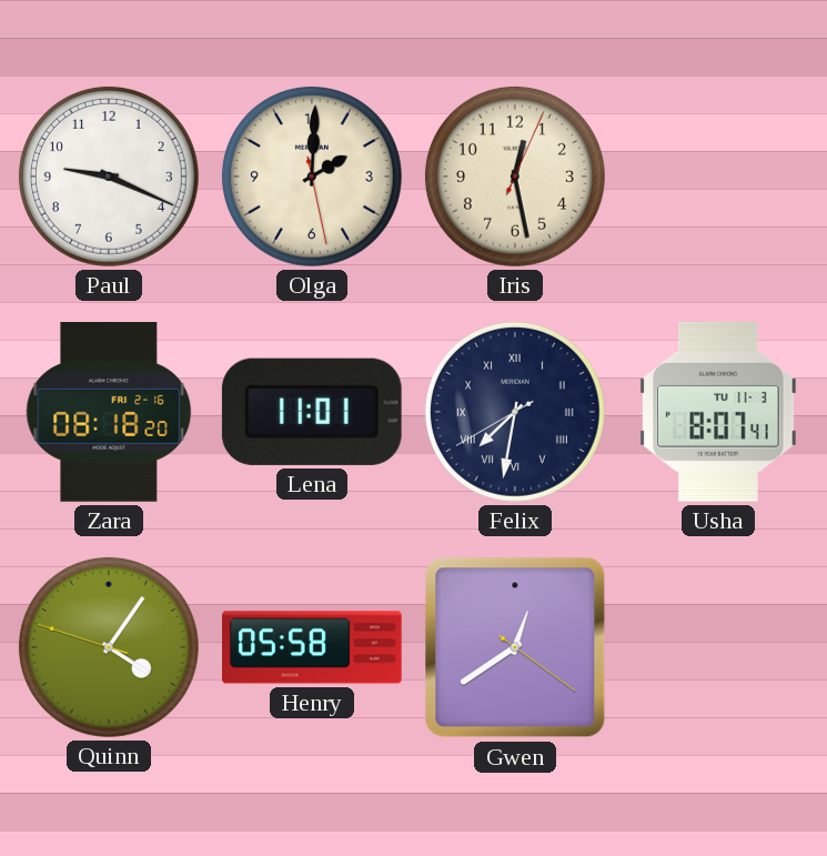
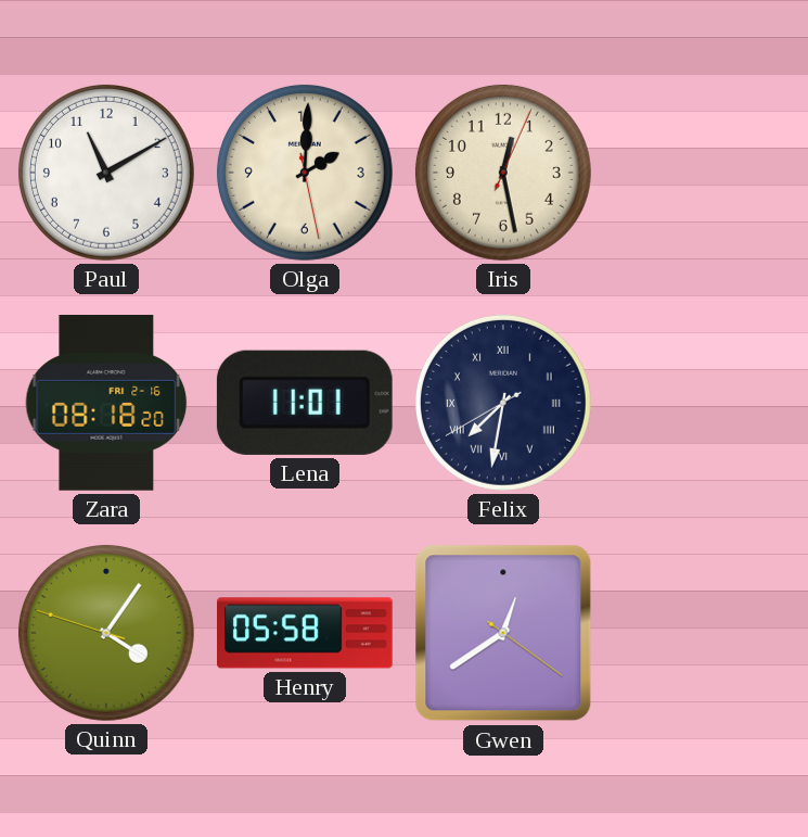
Paul: 9:19 -> 11:10
Usha: 8:07 -> none
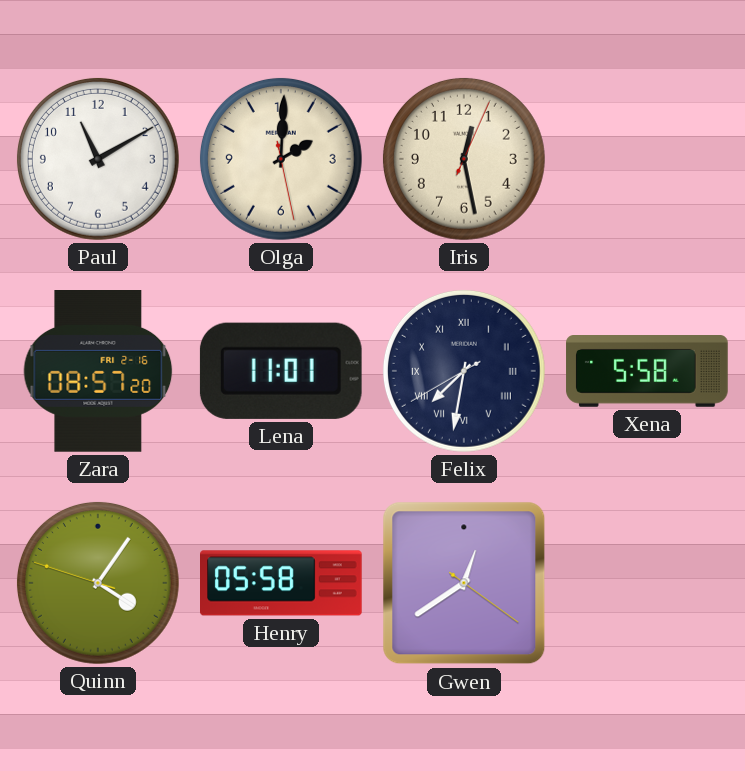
Zara: 08:18 -> 08:57
Xena: none -> 5:58
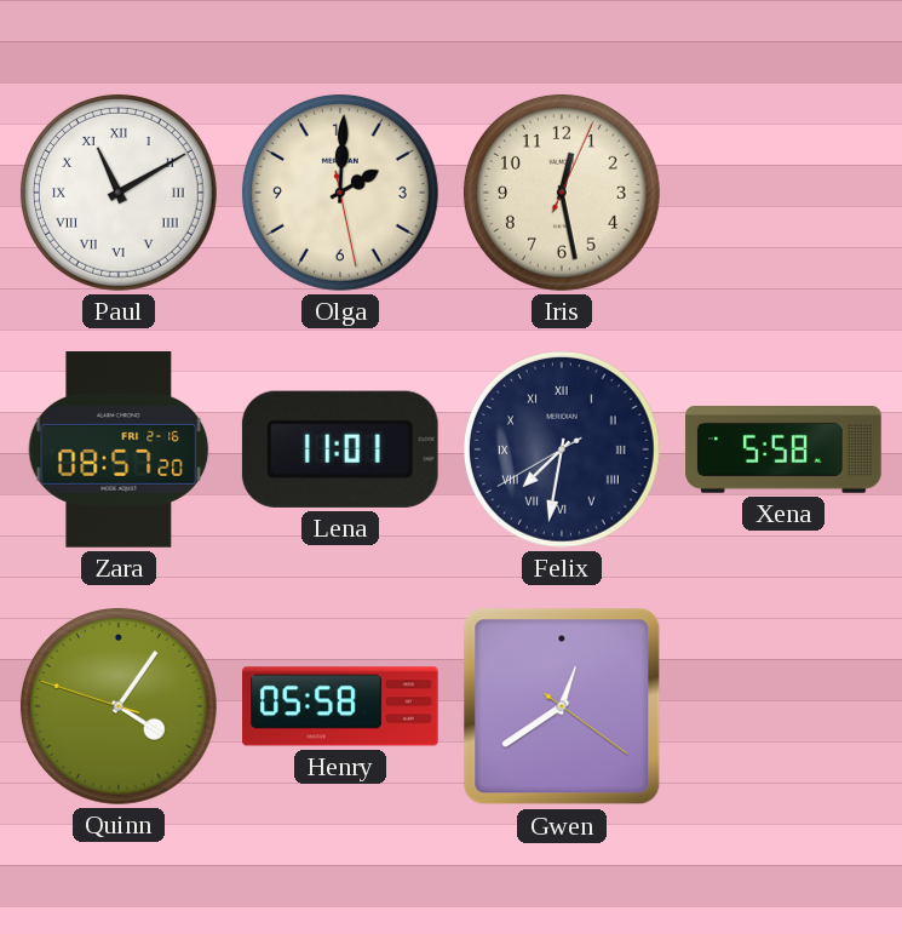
Paul numerals: Arabic -> Roman
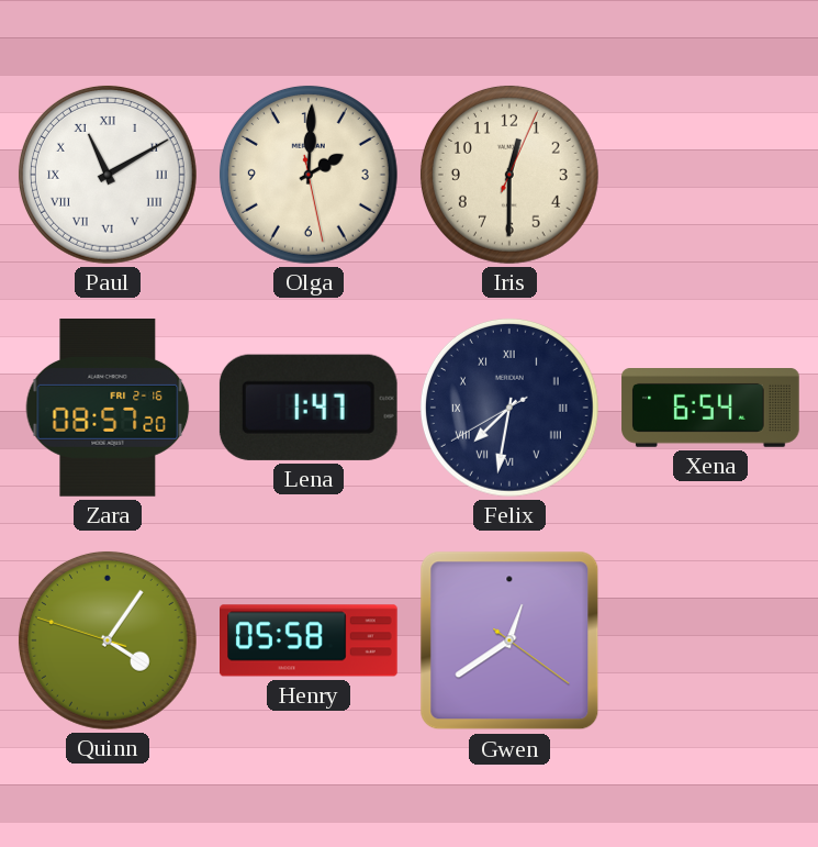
Iris: 12:28 -> 12:30
Lena: 11:01 -> 1:47
Xena: 5:58 -> 6:54
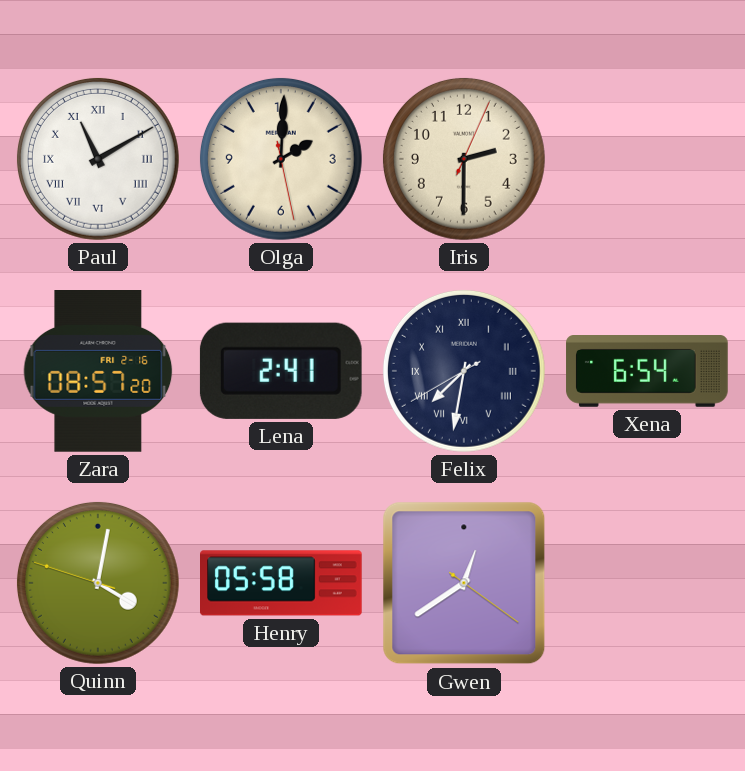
Iris: 12:30 -> 2:30
Lena: 1:47 -> 2:41
Quinn: 4:05 -> 4:01
